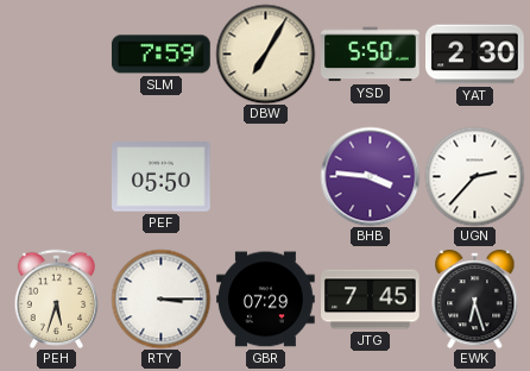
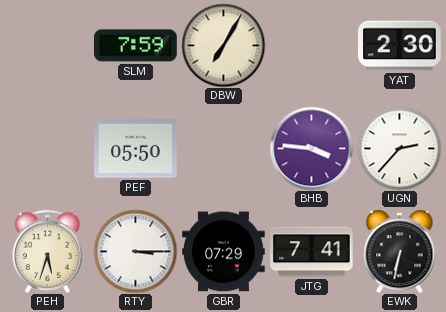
YSD: 5:50 -> none
JTG: 7:45 -> 7:41
EWK: 6:27 -> 6:32
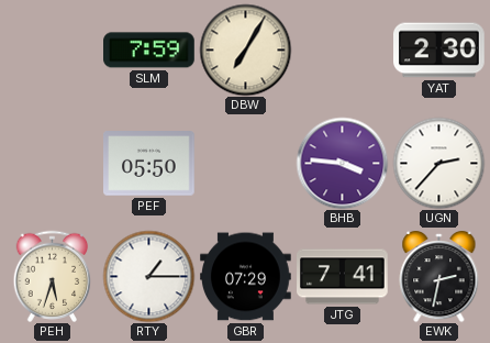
RTY: 3:15 -> 1:15
EWK: 6:32 -> 2:32
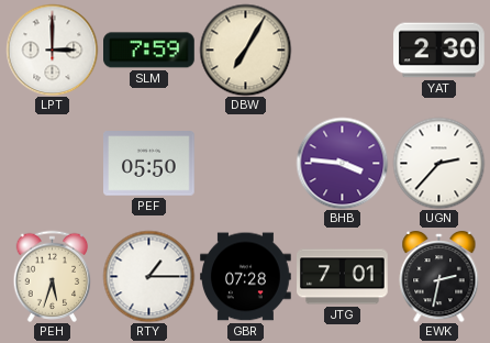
LPT: none -> 3:00
GBR: 07:29 -> 07:28
JTG: 7:41 -> 7:01
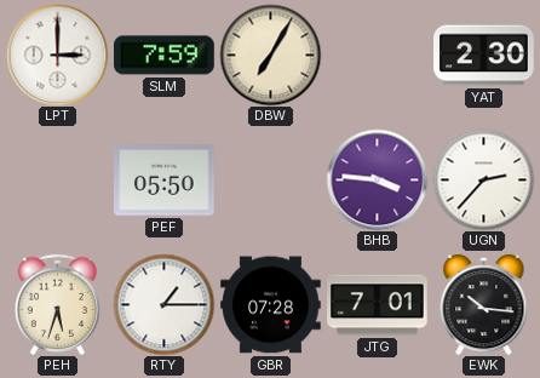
EWK: 2:32 -> 10:16
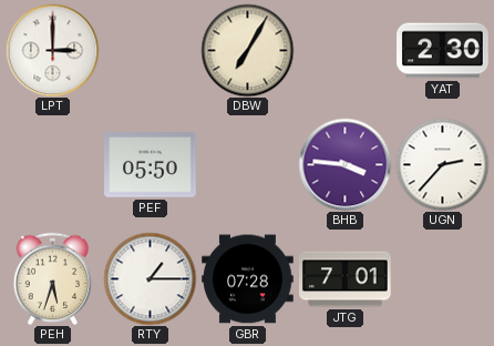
SLM: 7:59 -> none
EWK: 10:16 -> none
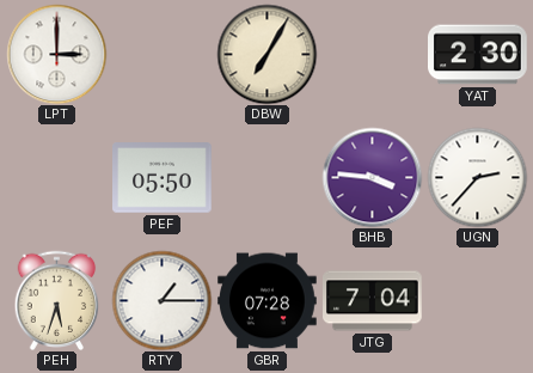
JTG: 7:01 -> 7:04
